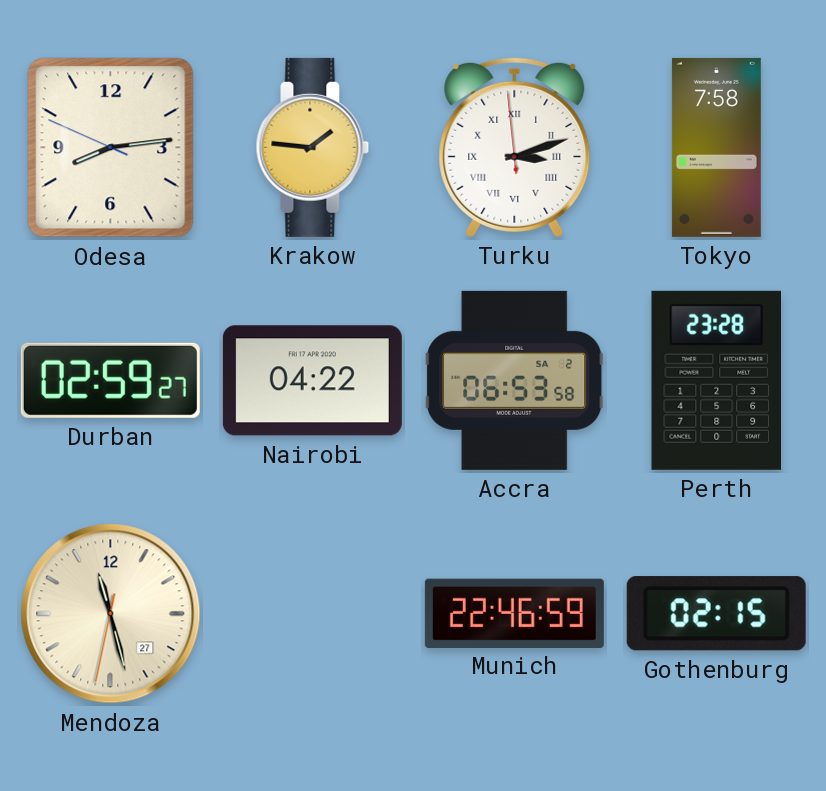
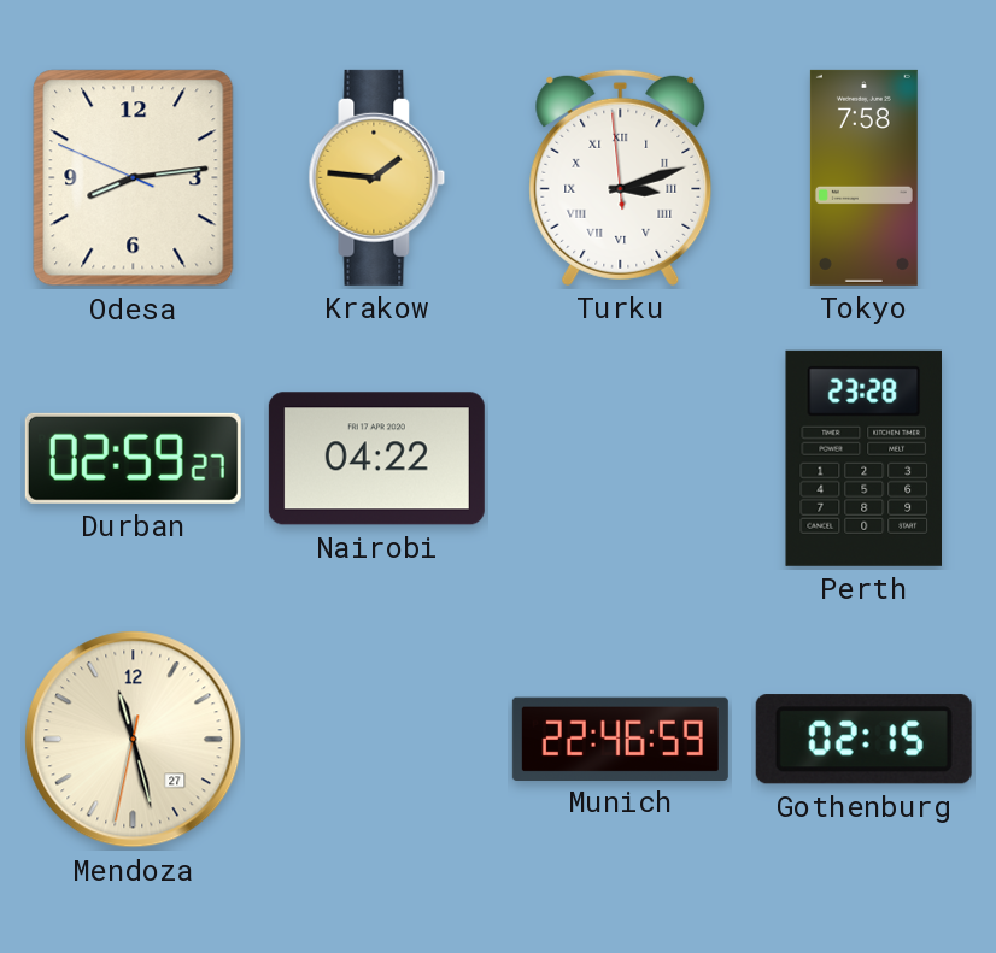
Accra: 06:53 -> none
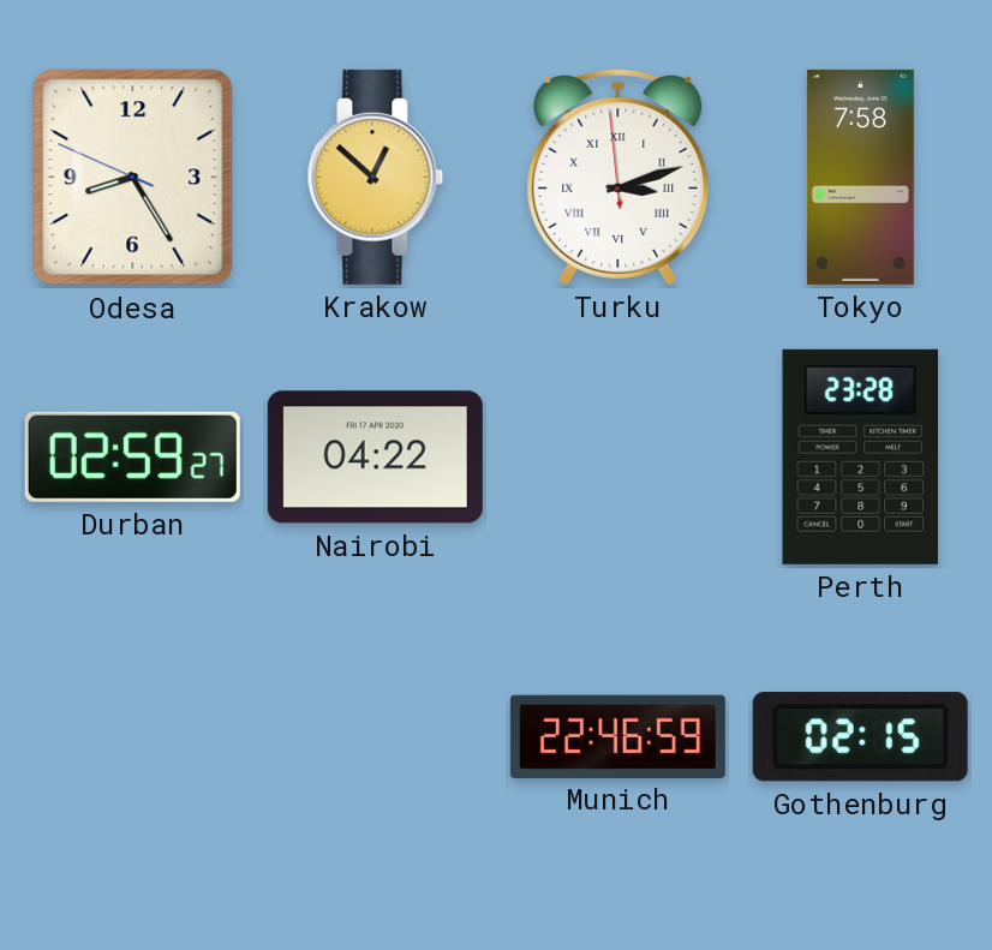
Odesa: 8:13 -> 8:24
Krakow: 1:46 -> 12:52
Mendoza: 11:27 -> none
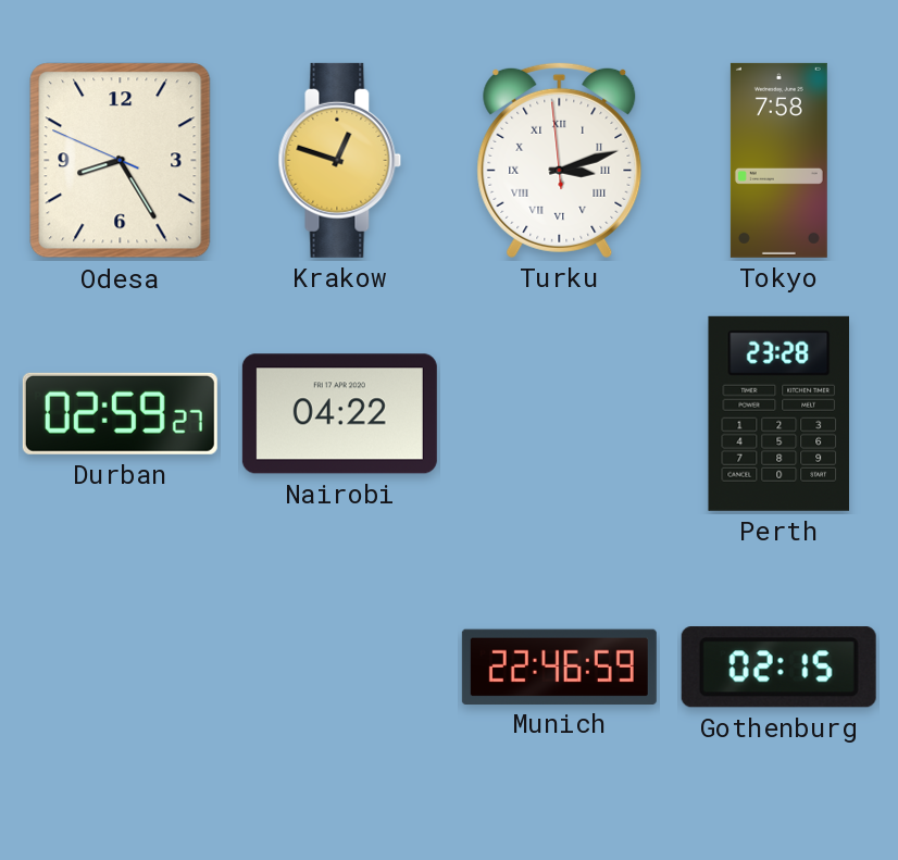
Krakow: 12:52 -> 12:48
